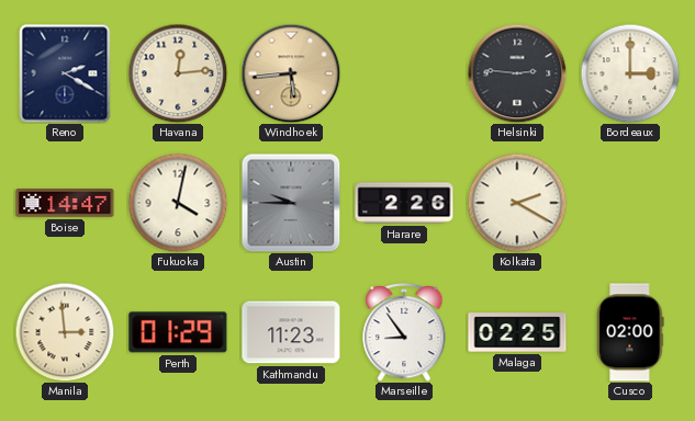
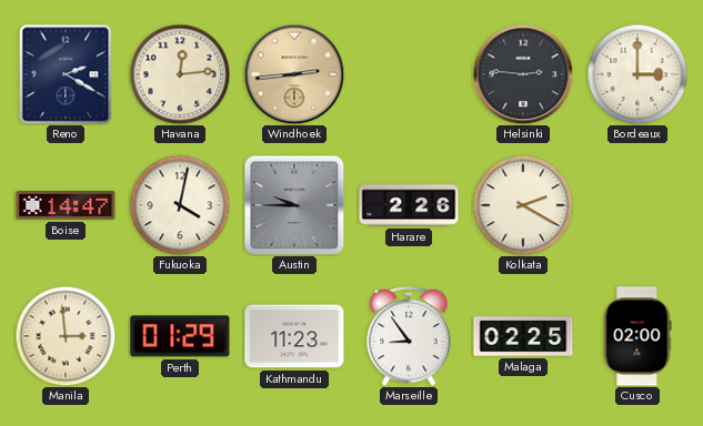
Windhoek: 5:44 -> 2:44
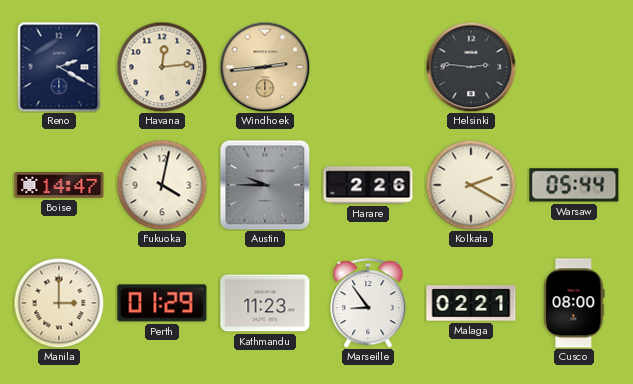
Bordeaux: 3:00 -> none
Warsaw: none -> 05:44
Manila: 2:59 -> 3:00
Malaga: 02:25 -> 02:21
Cusco: 02:00 -> 08:00
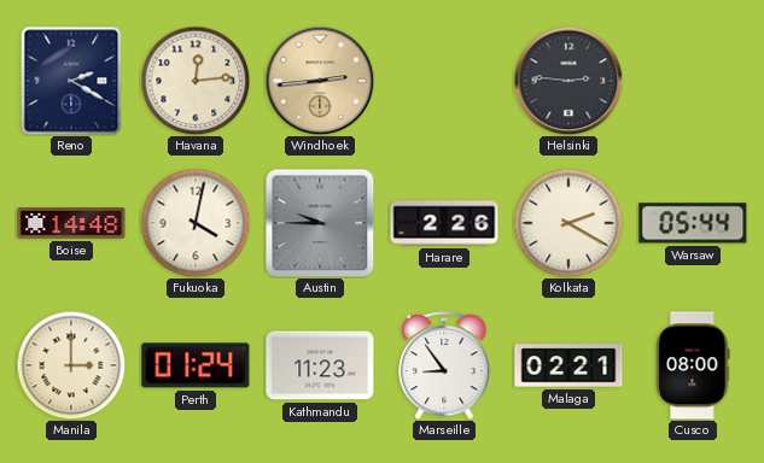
Boise: 14:47 -> 14:48
Perth: 01:29 -> 01:24
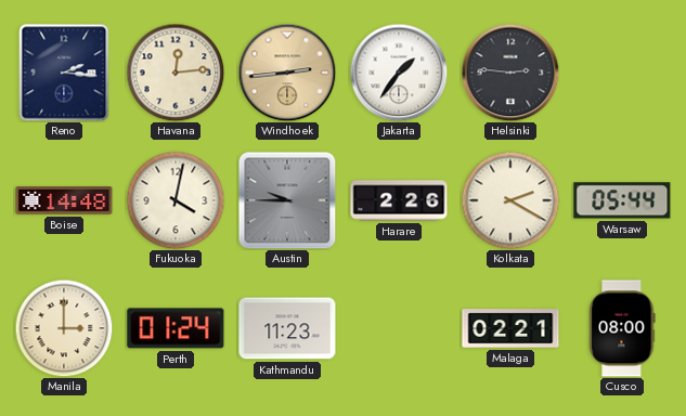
Reno: 2:20 -> 2:16
Jakarta: none -> 1:36
Marseille: 8:54 -> none
